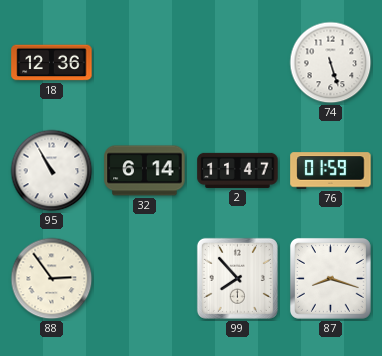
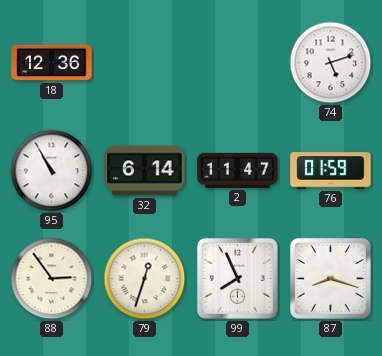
74: 5:27 -> 5:12
79: none -> 12:33
99: 7:53 -> 7:56
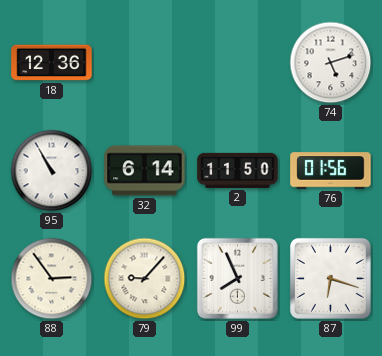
2: 11:47 -> 11:50
76: 01:59 -> 01:56
79: 12:33 -> 9:07
87: 8:18 -> 6:18
